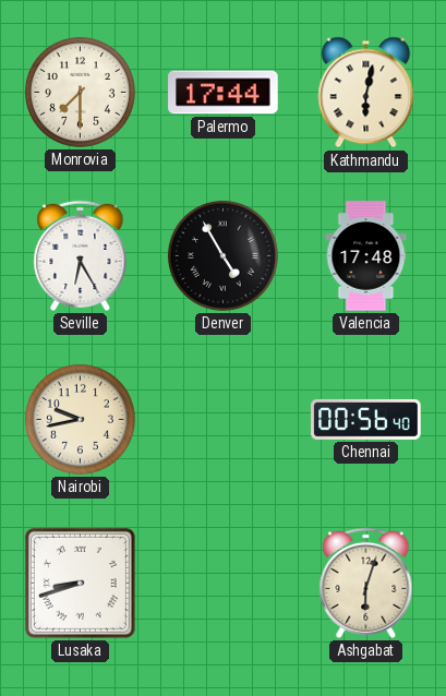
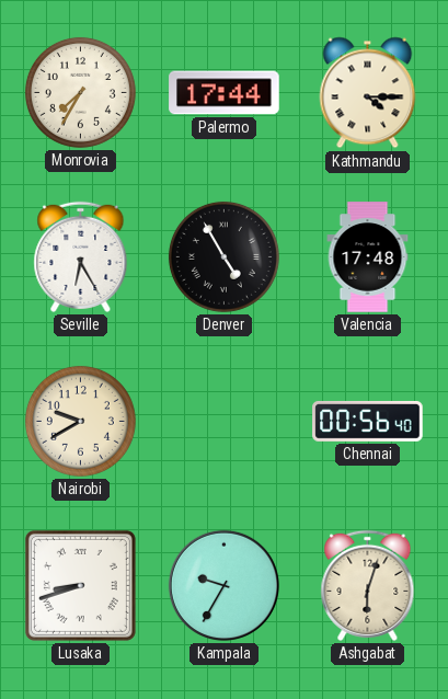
Monrovia: 7:30 -> 7:35
Kathmandu: 6:02 -> 4:15
Nairobi: 9:43 -> 9:40
Kampala: none -> 9:35
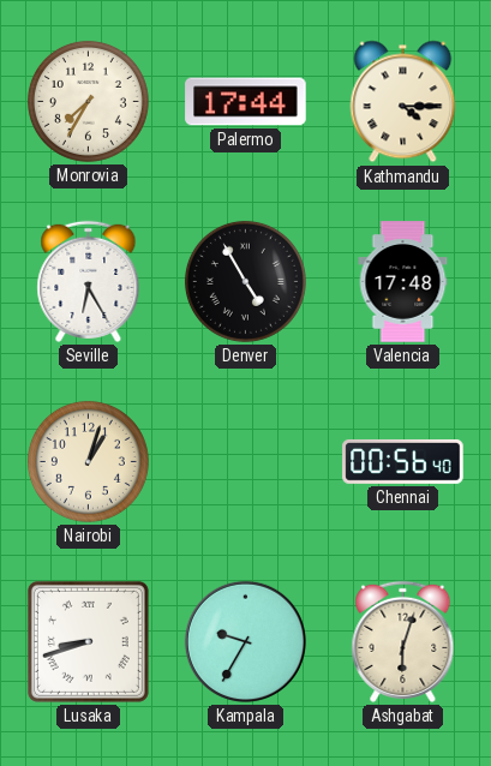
Nairobi: 9:40 -> 1:03
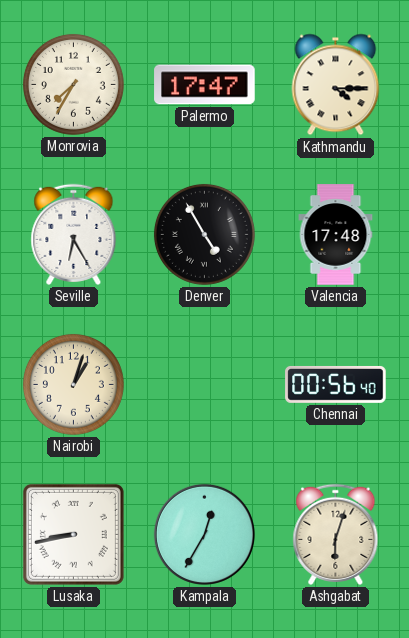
Palermo: 17:44 -> 17:47
Lusaka: 8:42 -> 8:43
Kampala: 9:35 -> 12:35
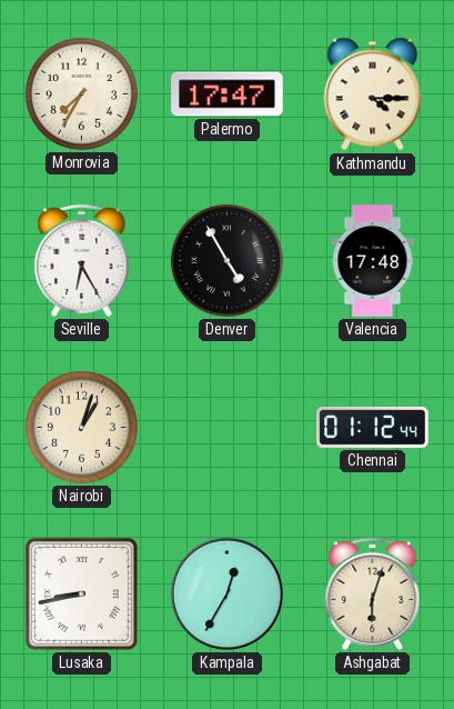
Chennai: 00:56 -> 01:12
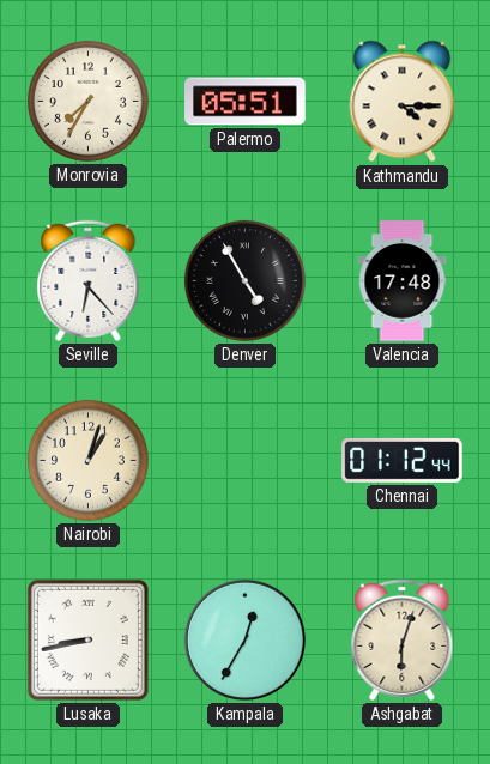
Palermo: 17:47 -> 05:51
Seville: 6:25 -> 6:23
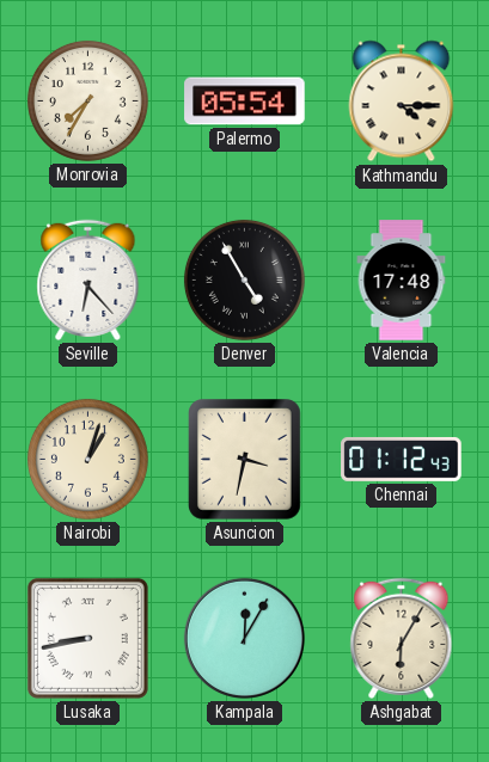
Palermo: 05:51 -> 05:54
Asuncion: none -> 3:32
Chennai: 01:12:44 -> 01:12:43
Kampala: 12:35 -> 12:05
Ashgabat: 6:03 -> 6:05
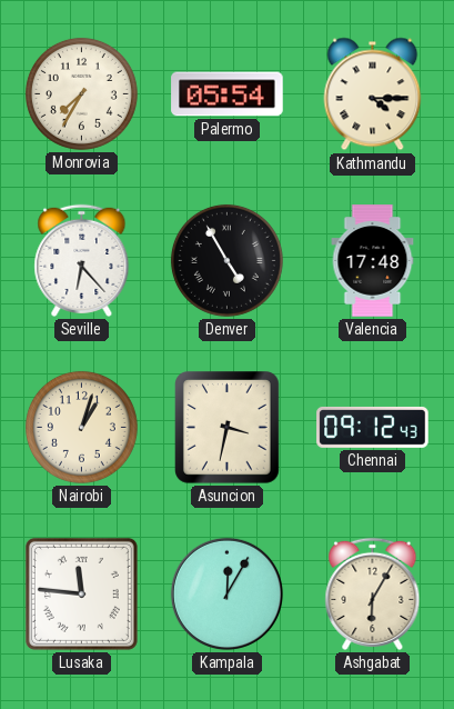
Chennai: 01:12 -> 09:12
Lusaka: 8:43 -> 11:46
